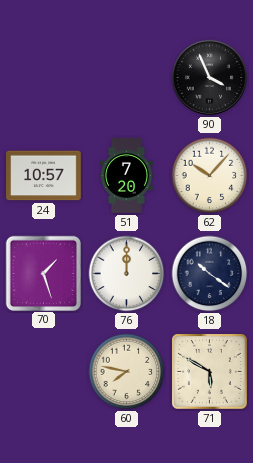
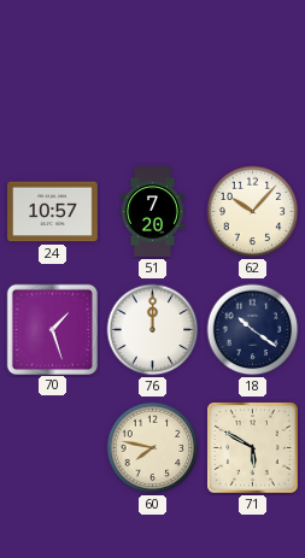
90: 3:56 -> none
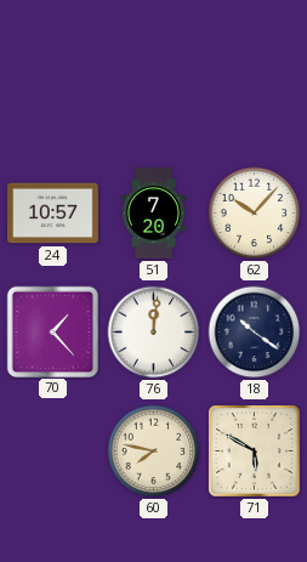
70: 1:27 -> 1:23
76: 12:00 -> 12:01
